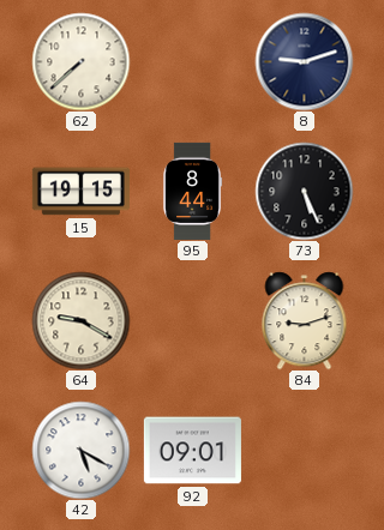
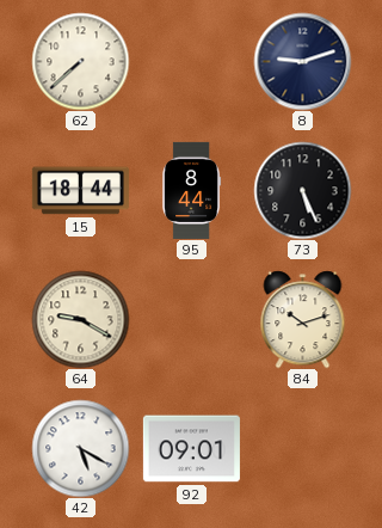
15: 19:15 -> 18:44
84: 9:12 -> 10:12
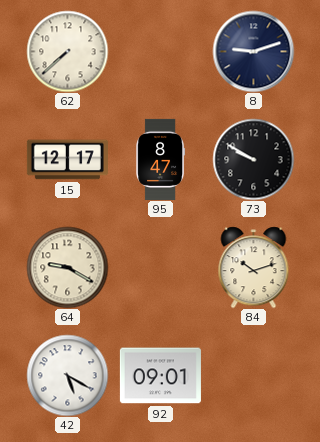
15: 18:44 -> 12:17
95: 8:44 -> 8:47
73: 5:26 -> 9:50
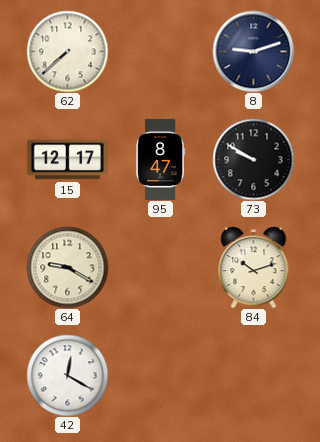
42: 5:20 -> 12:20
92: 09:01 -> none
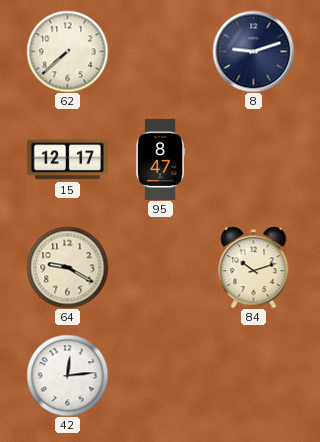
73: 9:50 -> none
42: 12:20 -> 12:14
